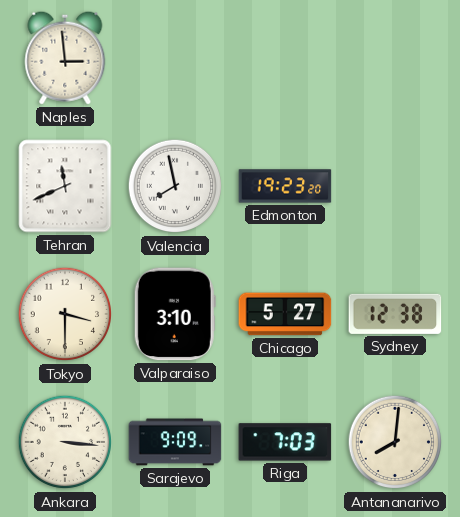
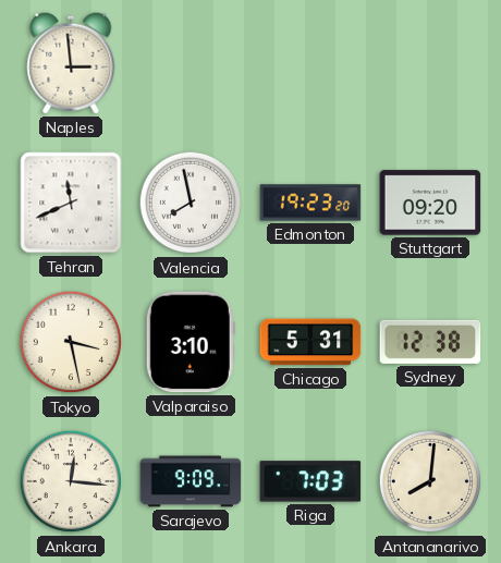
Stuttgart: none -> 09:20
Tokyo: 3:30 -> 3:28
Chicago: 5:27 -> 5:31
Ankara: 3:16 -> 12:16
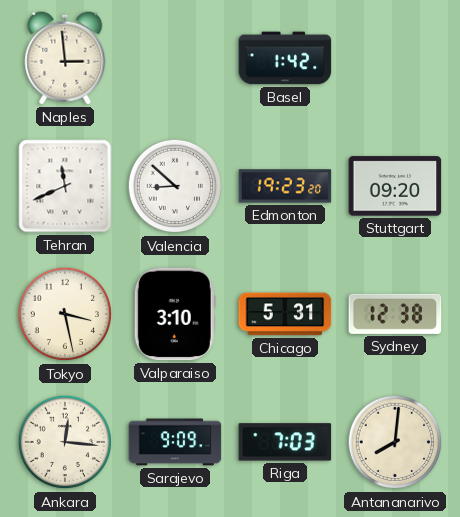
Basel: none -> 1:42
Valencia: 7:58 -> 8:52
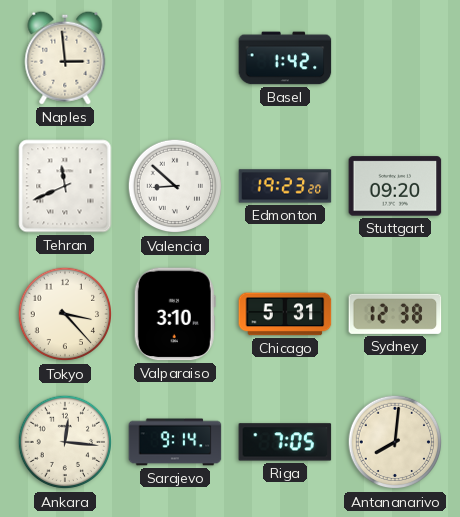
Tokyo: 3:28 -> 3:23
Sarajevo: 9:09 -> 9:14
Riga: 7:03 -> 7:05
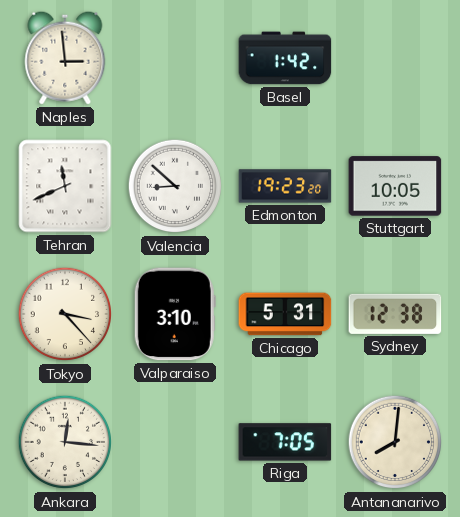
Stuttgart: 09:20 -> 10:05
Sarajevo: 9:14 -> none
